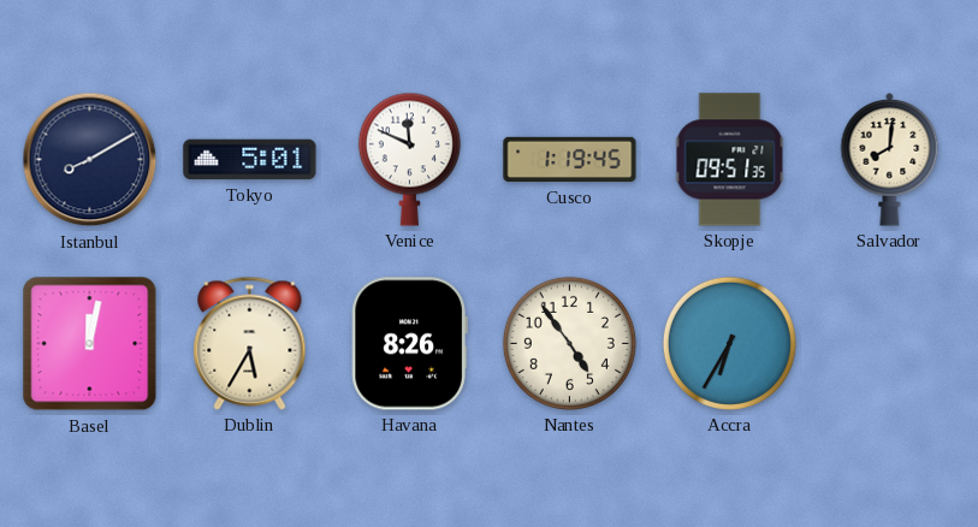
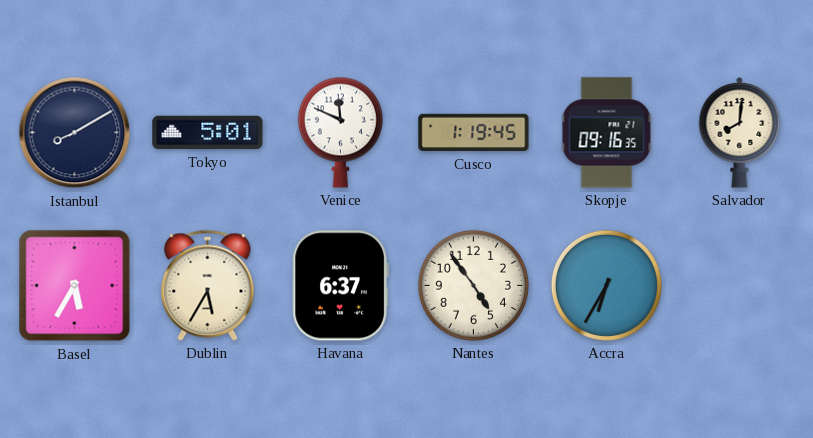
Skopje: 09:51 -> 09:16
Basel: 12:02 -> 5:35
Havana: 8:26 -> 6:37
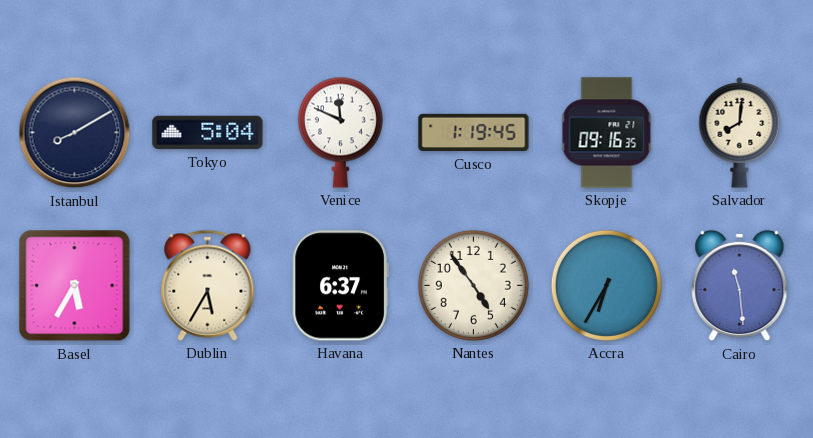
Tokyo: 5:01 -> 5:04
Cairo: none -> 11:29
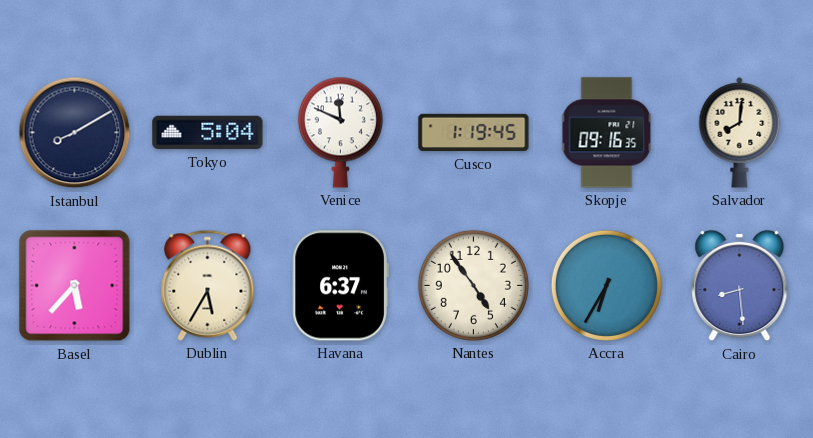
Basel: 5:35 -> 5:37
Cairo: 11:29 -> 8:29
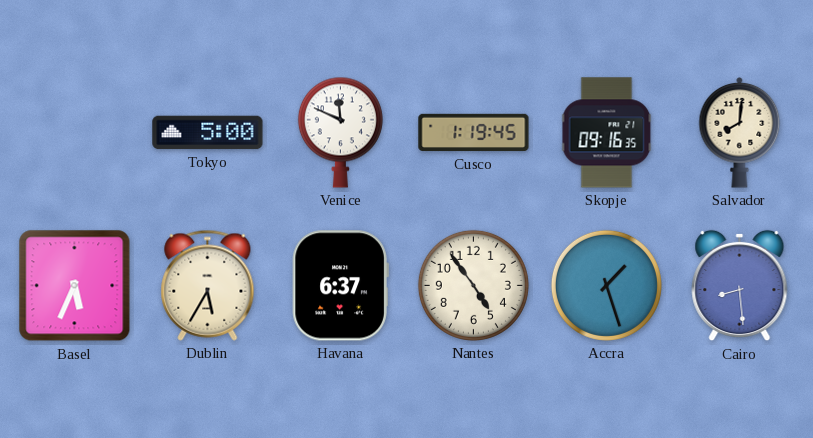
Istanbul: 8:10 -> none
Tokyo: 5:04 -> 5:00
Basel: 5:37 -> 5:34
Accra: 6:35 -> 1:27
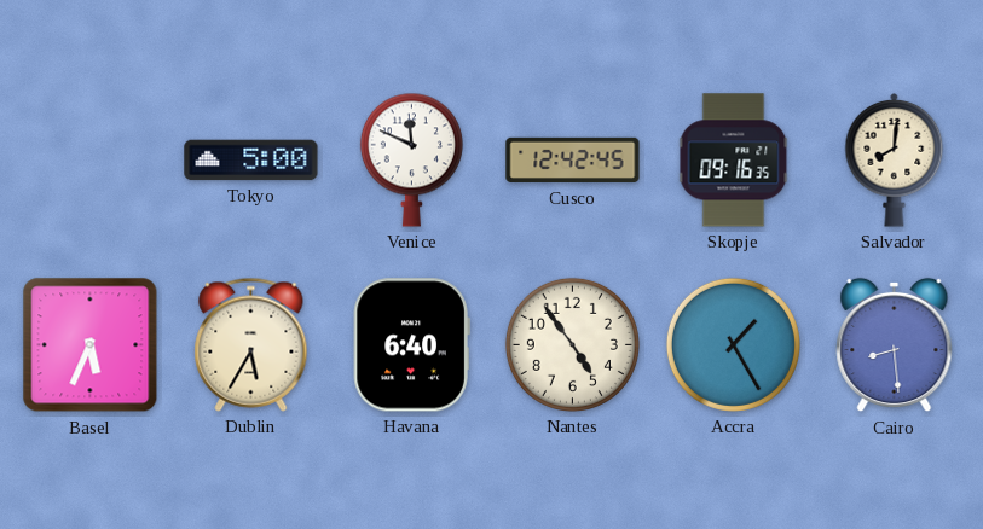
Cusco: 1:19 -> 12:42
Havana: 6:37 -> 6:40
Accra: 1:27 -> 1:25
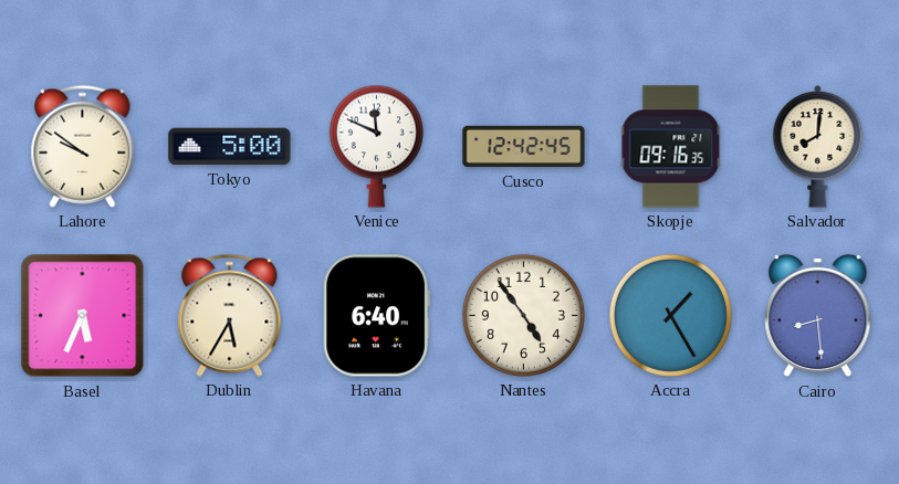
Lahore: none -> 9:51
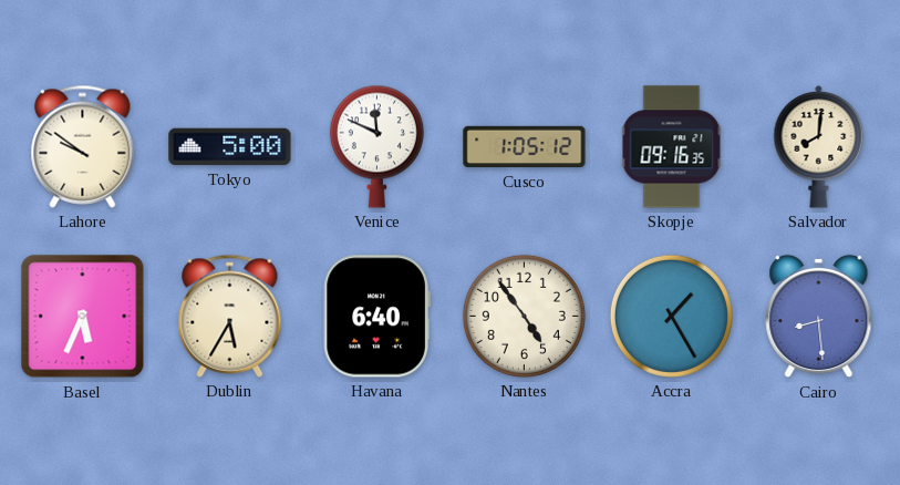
Cusco: 12:42 -> 1:05
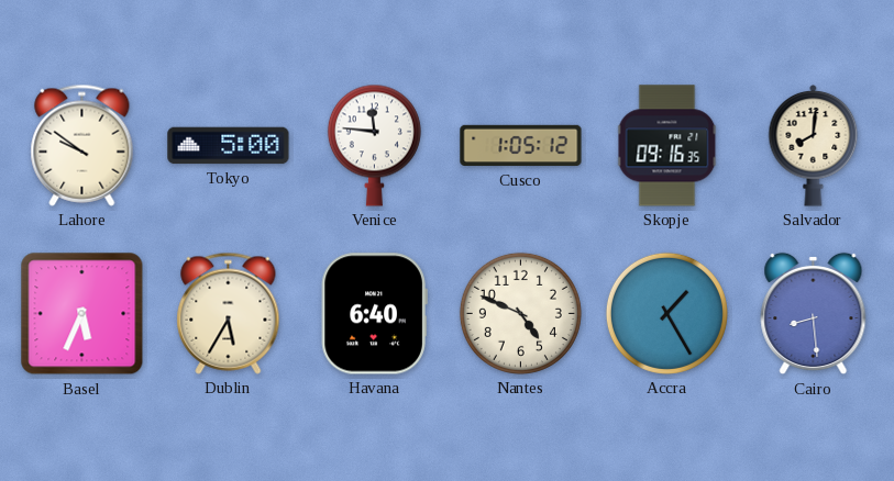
Venice: 11:49 -> 11:46
Nantes: 4:54 -> 4:49
